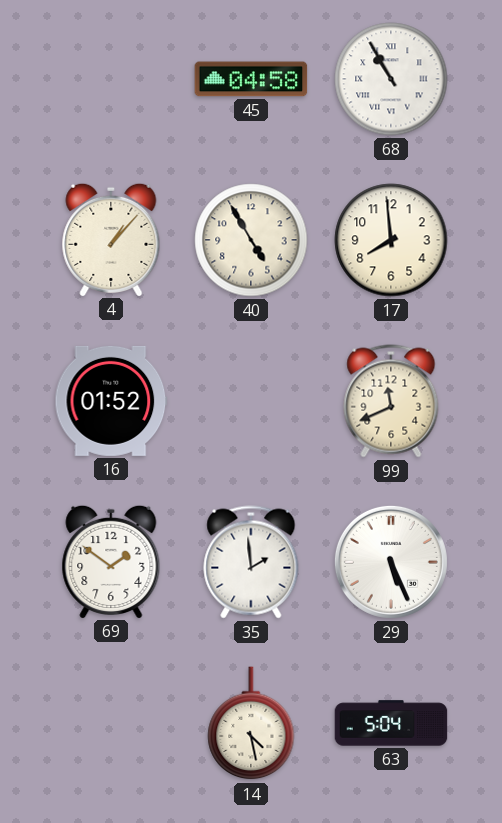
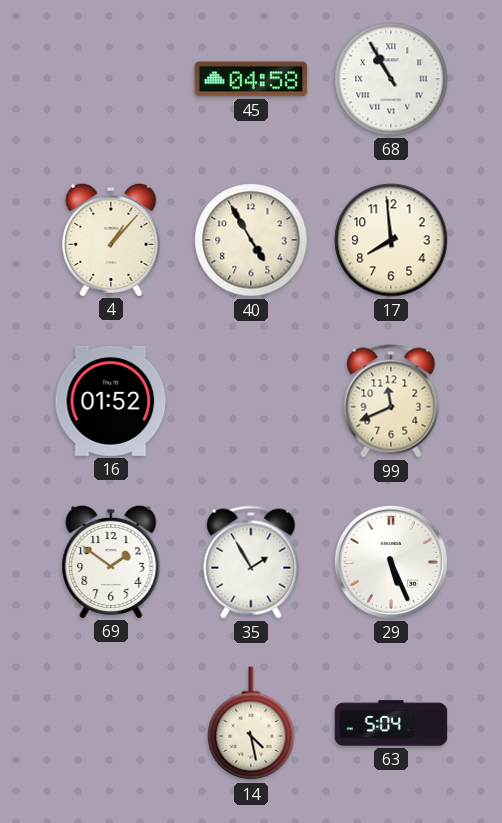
35: 1:59 -> 1:55
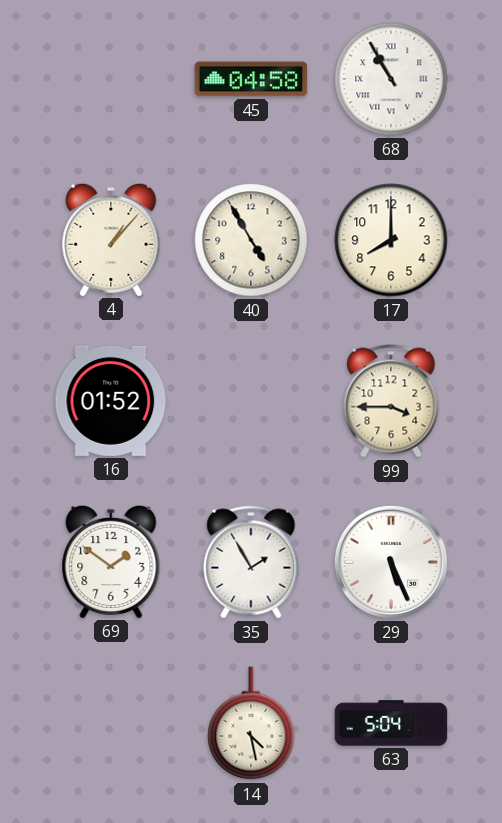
17: 7:59 -> 8:00
99: 11:41 -> 3:45
